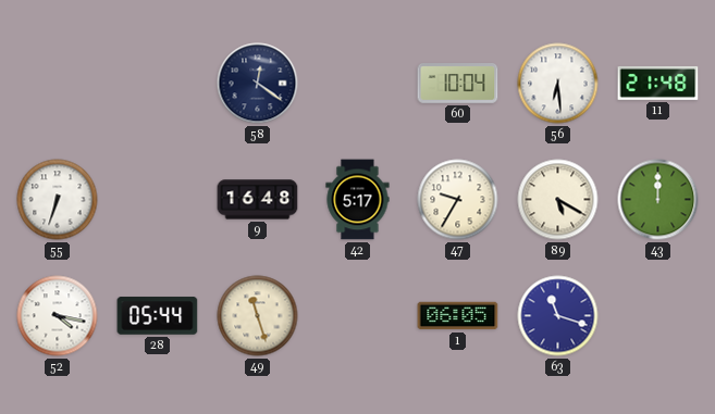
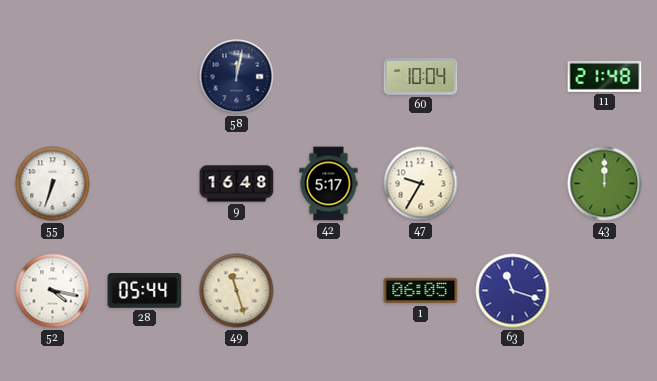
58: 12:21 -> 12:02
56: 6:29 -> none
89: 5:20 -> none
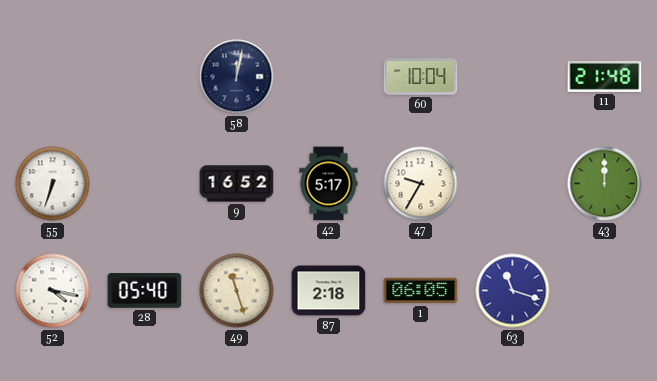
9: 16:48 -> 16:52
28: 05:44 -> 05:40
87: none -> 2:18
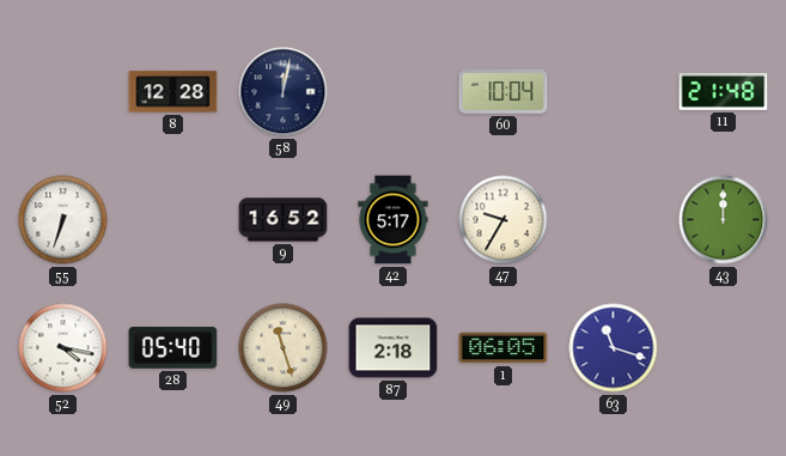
8: none -> 12:28
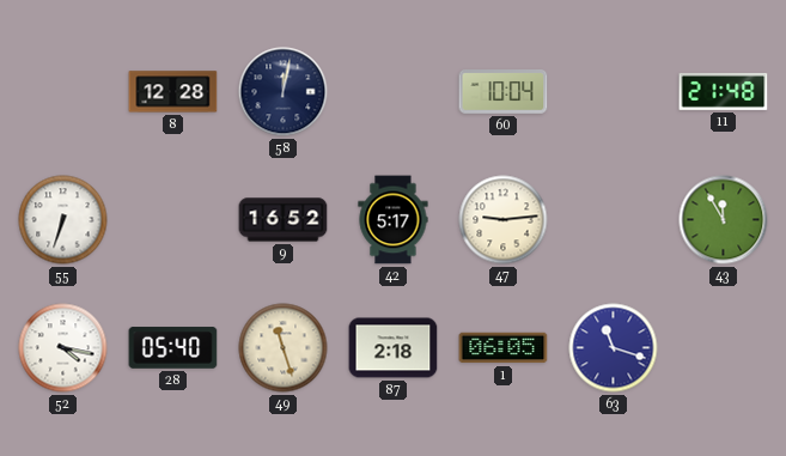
47: 9:35 -> 9:14
43: 12:00 -> 11:55
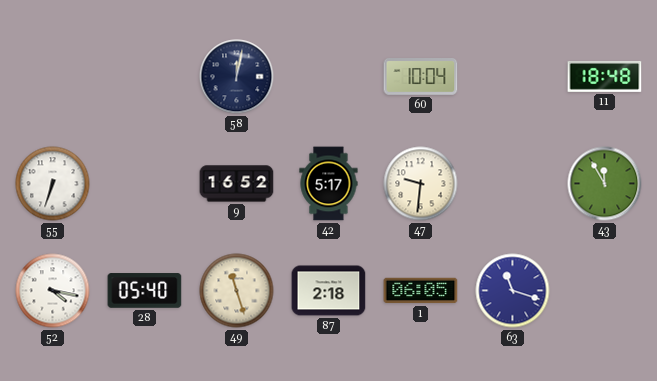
8: 12:28 -> none
11: 21:48 -> 18:48
47: 9:14 -> 9:31
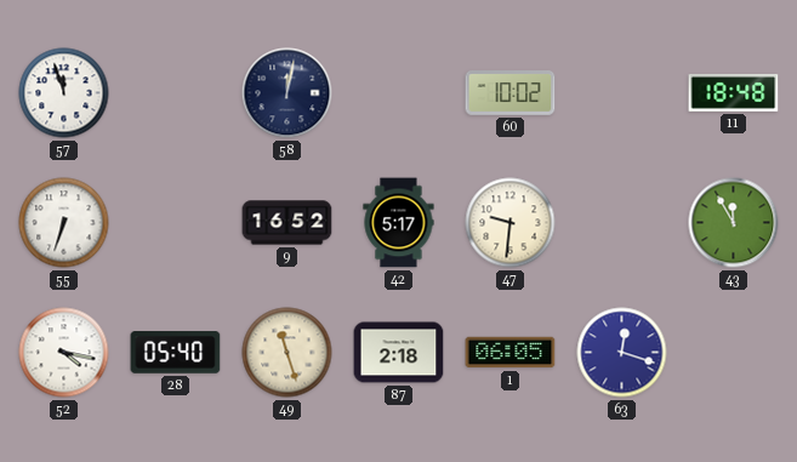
57: none -> 11:57
60: 10:04 -> 10:02
63: 11:18 -> 12:18
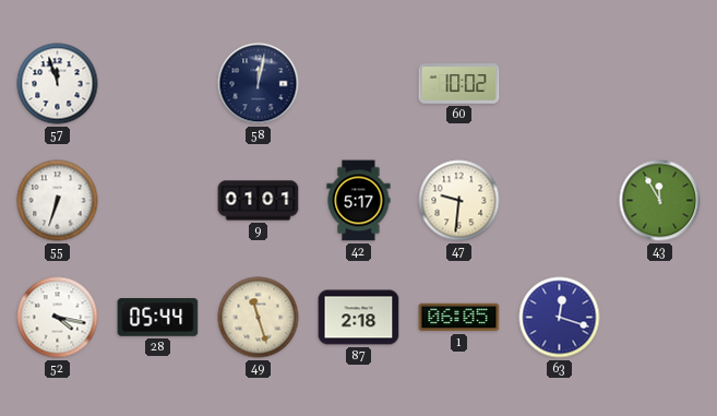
11: 18:48 -> none
9: 16:52 -> 01:01
28: 05:40 -> 05:44
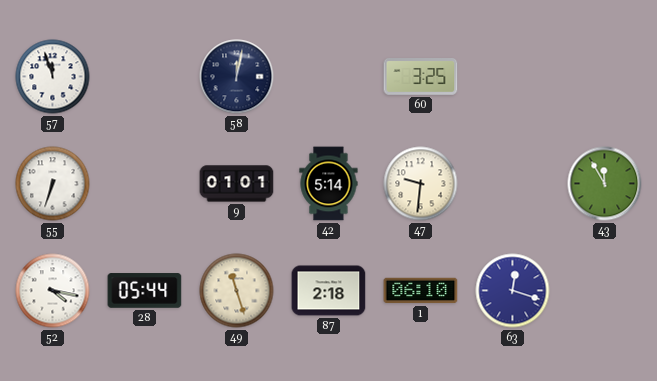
60: 10:02 -> 3:25
42: 5:17 -> 5:14
1: 06:05 -> 06:10
